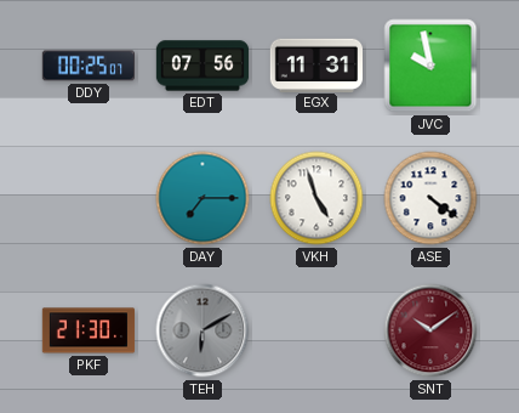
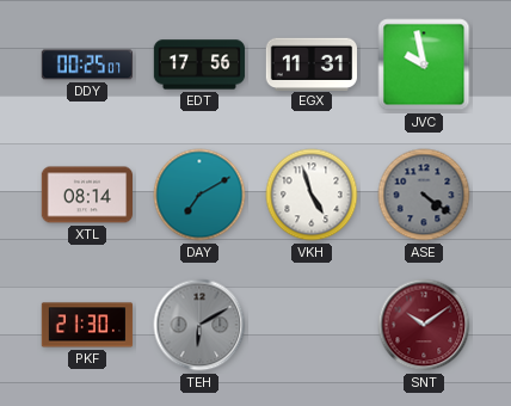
EDT: 07:56 -> 17:56
XTL: none -> 08:14
DAY: 7:15 -> 7:10
ASE dial: white -> grey
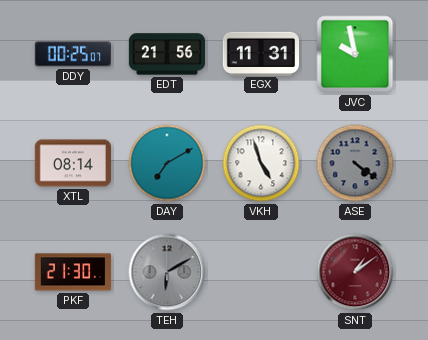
EDT: 17:56 -> 21:56
SNT: 10:09 -> 1:09
